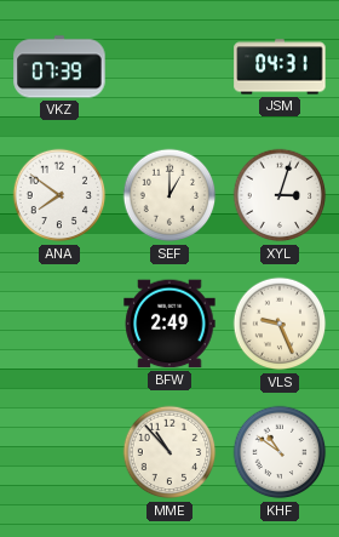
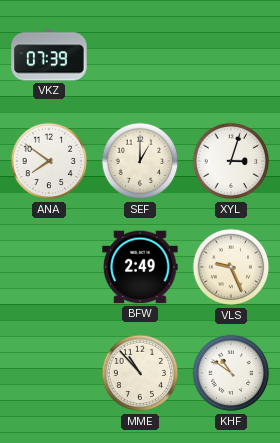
JSM: 04:31 -> none
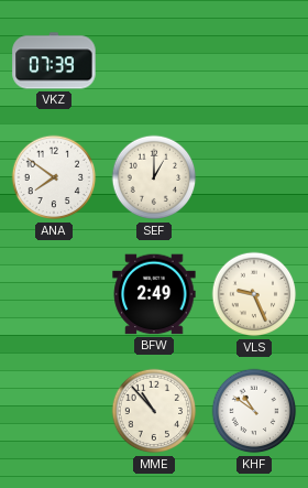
XYL: 3:03 -> none
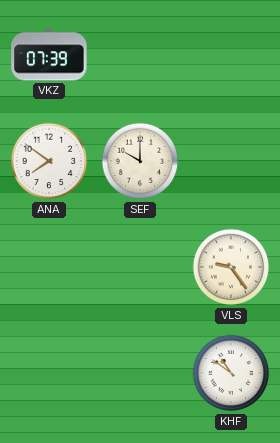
SEF: 1:00 -> 10:00
BFW: 2:49 -> none
VLS: 9:26 -> 9:24
MME: 10:53 -> none
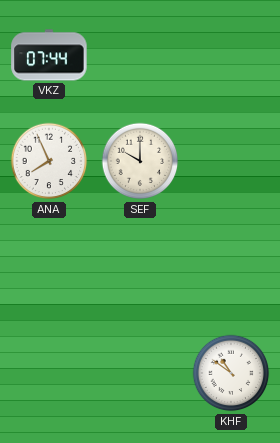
VKZ: 07:39 -> 07:44
ANA: 7:51 -> 7:56
VLS: 9:24 -> none
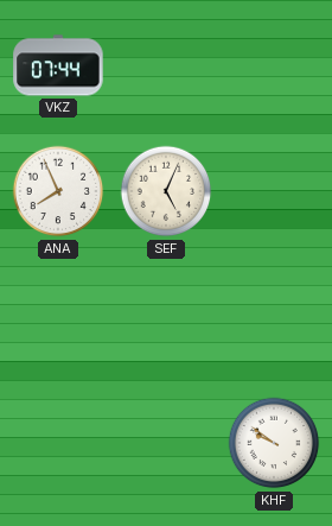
SEF: 10:00 -> 5:04
KHF: 10:51 -> 9:51
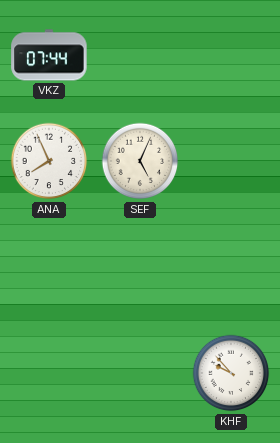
KHF: 9:51 -> 9:53
